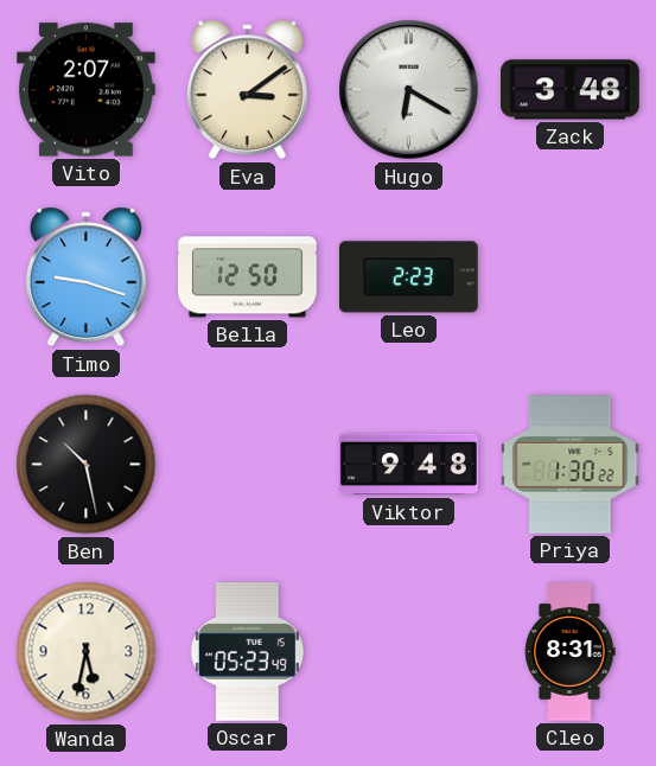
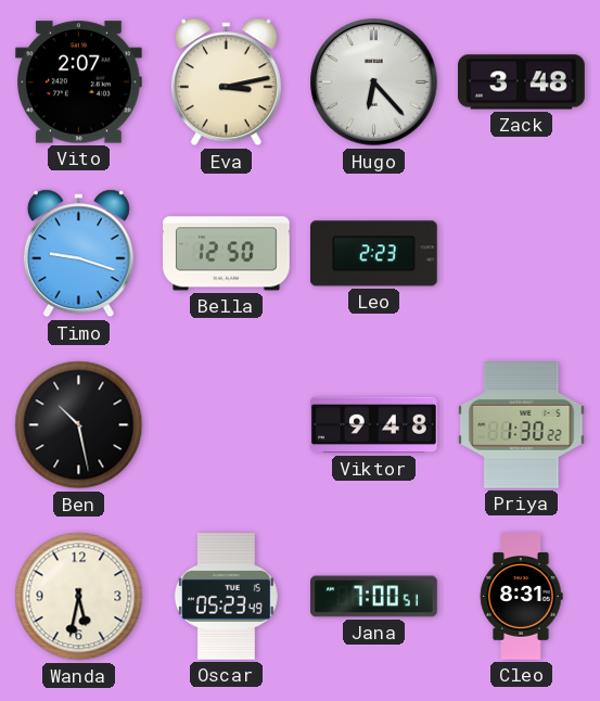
Eva: 3:09 -> 3:13
Hugo: 6:20 -> 6:23
Jana: none -> 7:00
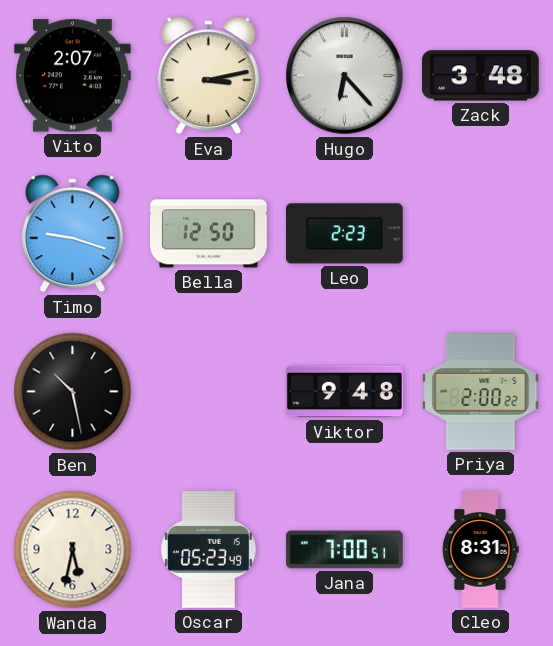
Priya: 1:30 -> 2:00
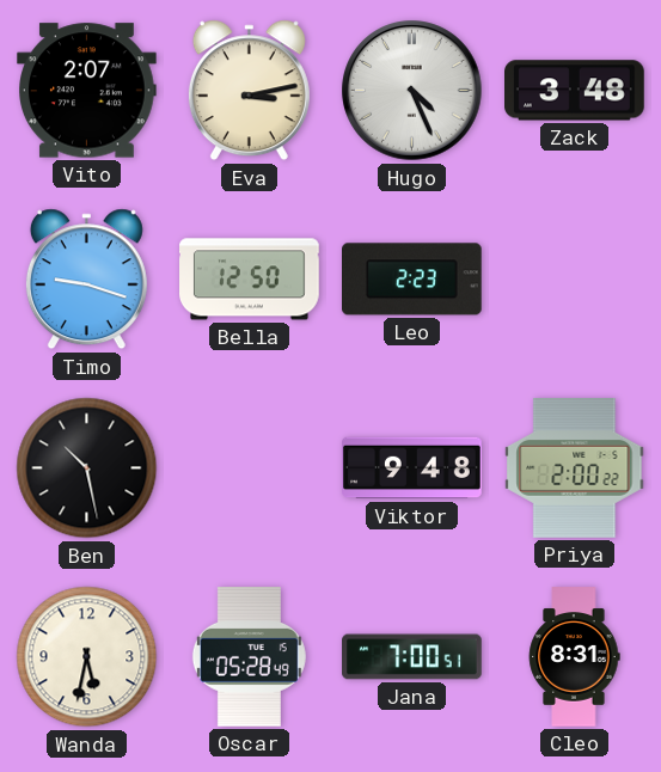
Hugo: 6:23 -> 4:26
Oscar: 05:23 -> 05:28
